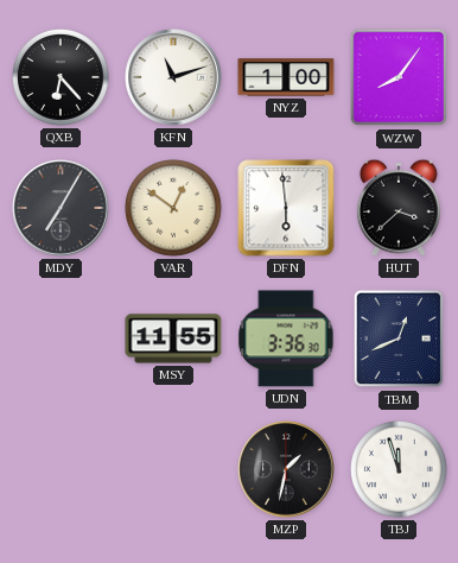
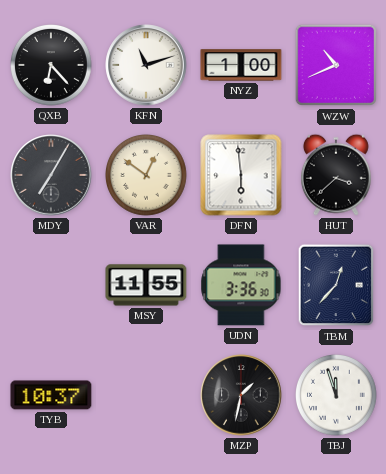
WZW: 8:06 -> 10:41
TBM: 12:41 -> 12:37
TYB: none -> 10:37
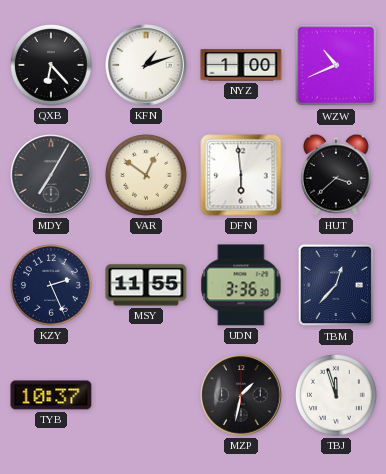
KFN: 11:12 -> 1:12
KZY: none -> 2:26
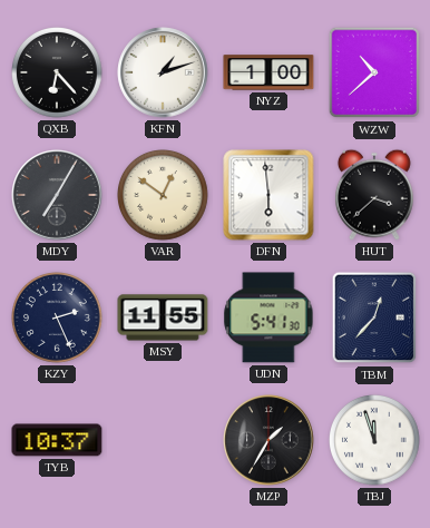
WZW: 10:41 -> 10:38
UDN: 3:36 -> 5:41
MZP: 1:32 -> 1:35
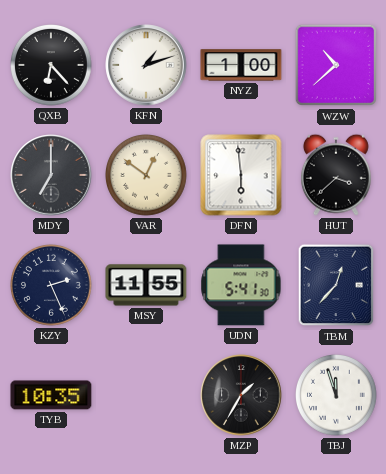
MDY: 7:05 -> 7:00
TYB: 10:37 -> 10:35
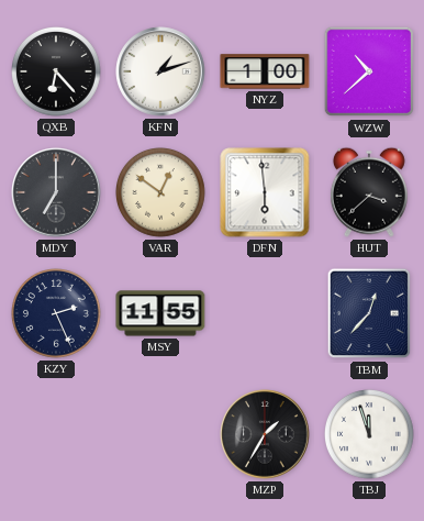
UDN: 5:41 -> none
TYB: 10:35 -> none
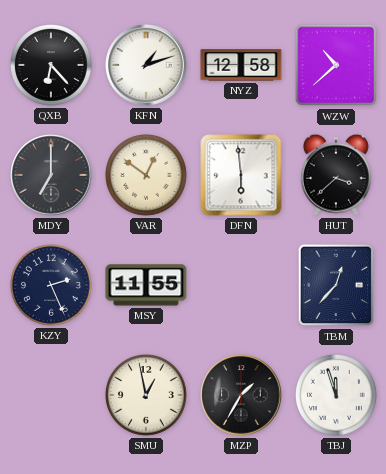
NYZ: 1:00 -> 12:58
SMU: none -> 12:58
